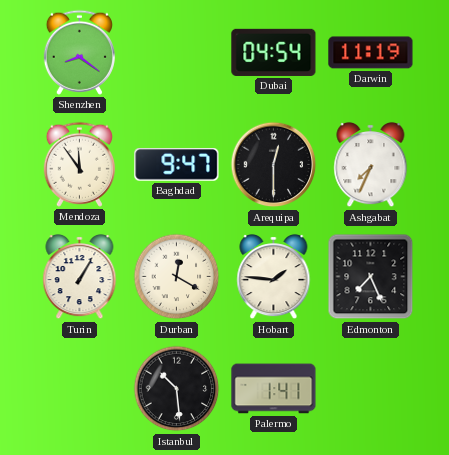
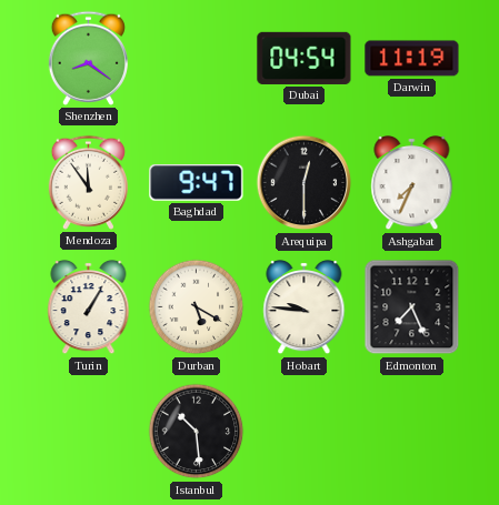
Durban: 12:20 -> 5:20
Hobart: 1:46 -> 9:46
Palermo: 1:41 -> none
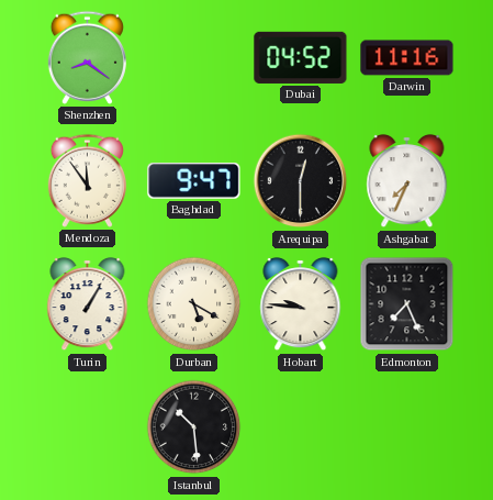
Dubai: 04:54 -> 04:52
Darwin: 11:19 -> 11:16
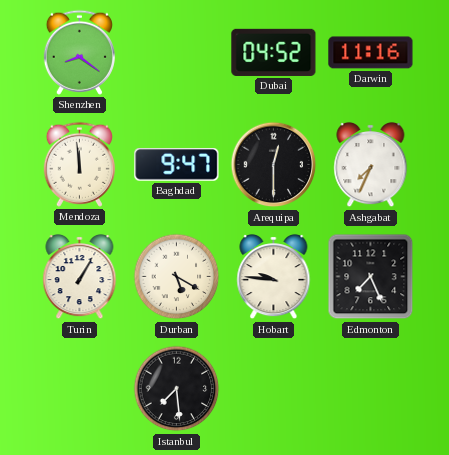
Mendoza: 11:54 -> 11:59
Istanbul: 10:29 -> 7:29
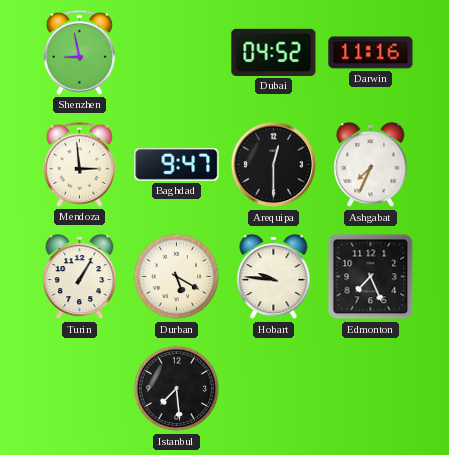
Shenzhen: 8:21 -> 8:58
Mendoza: 11:59 -> 2:59
